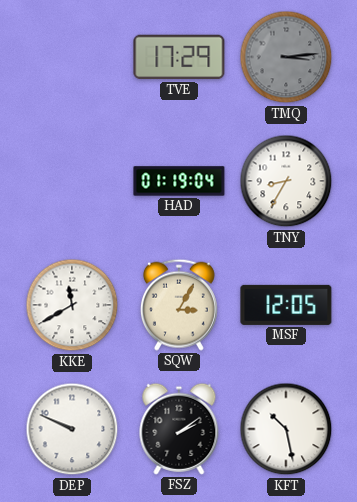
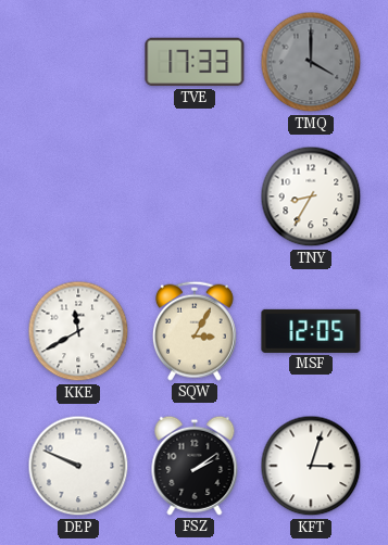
TVE: 17:29 -> 17:33
TMQ: 3:14 -> 4:00
HAD: 01:19 -> none
KFT: 10:28 -> 3:03
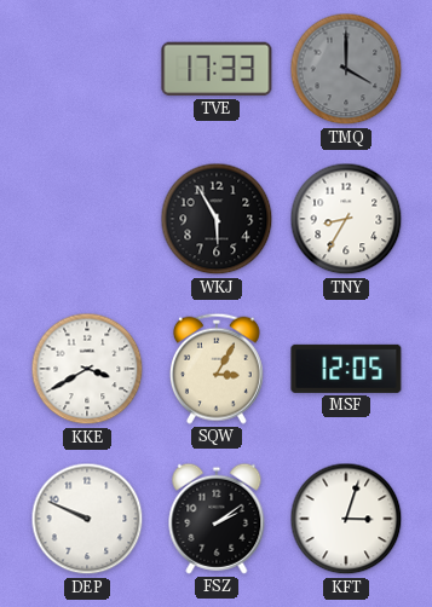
WKJ: none -> 5:55
KKE: 11:40 -> 3:40
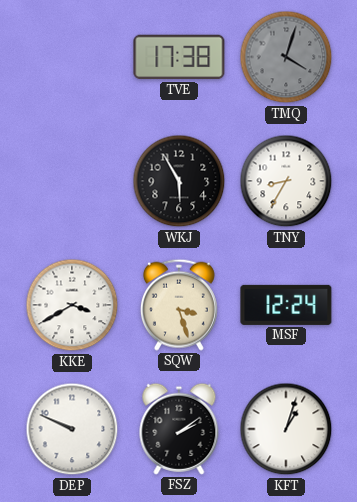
TVE: 17:33 -> 17:38
TMQ: 4:00 -> 4:03
SQW: 3:05 -> 3:27
MSF: 12:05 -> 12:24
KFT: 3:03 -> 1:03
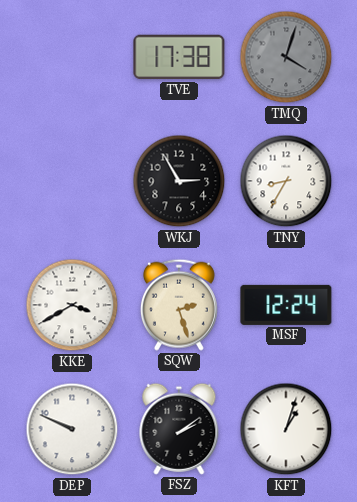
WKJ: 5:55 -> 2:55
SQW: 3:27 -> 2:27
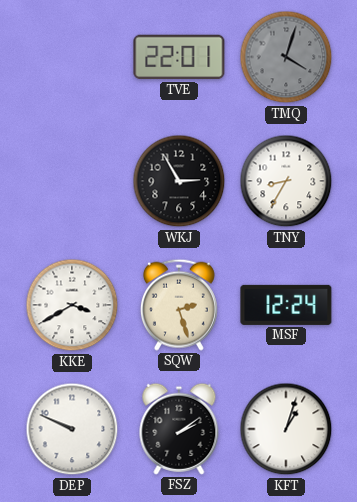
TVE: 17:38 -> 22:01
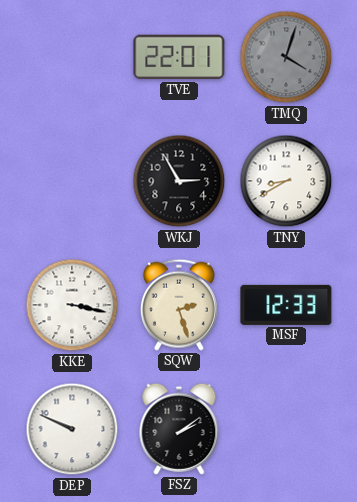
TNY: 8:35 -> 8:40
KKE: 3:40 -> 3:17
MSF: 12:24 -> 12:33
KFT: 1:03 -> none
